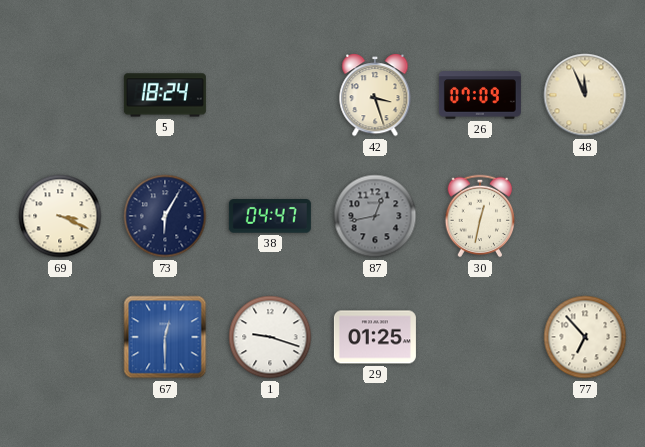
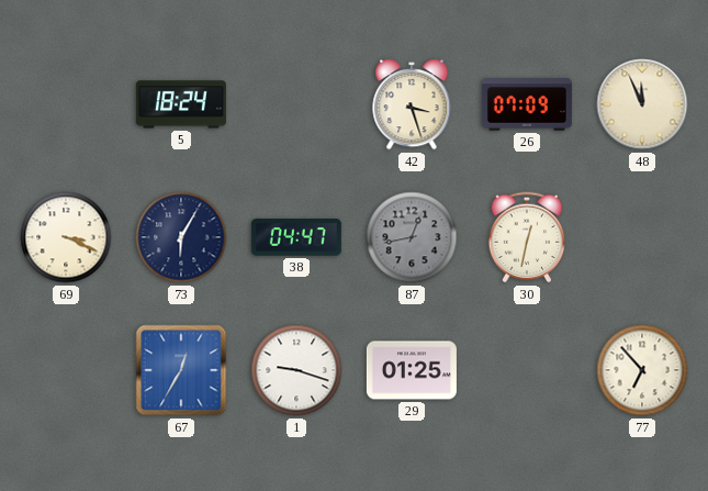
67: 12:30 -> 12:35
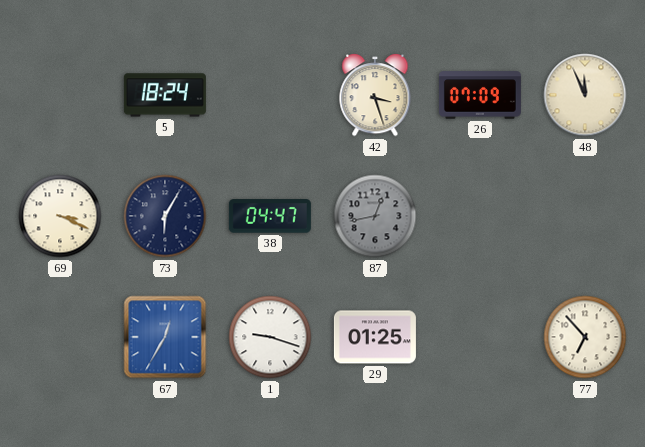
30: 12:32 -> none
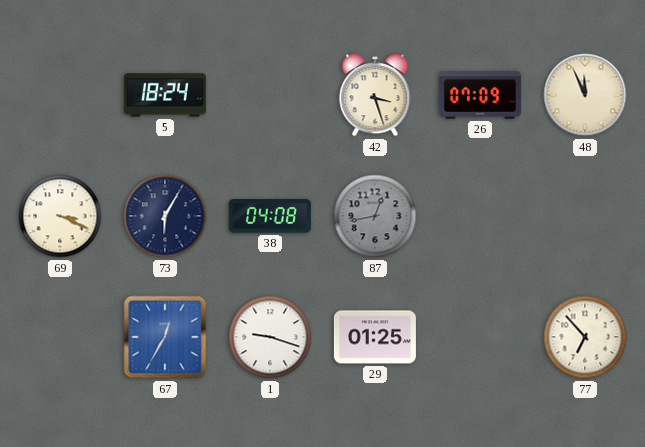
38: 04:47 -> 04:08
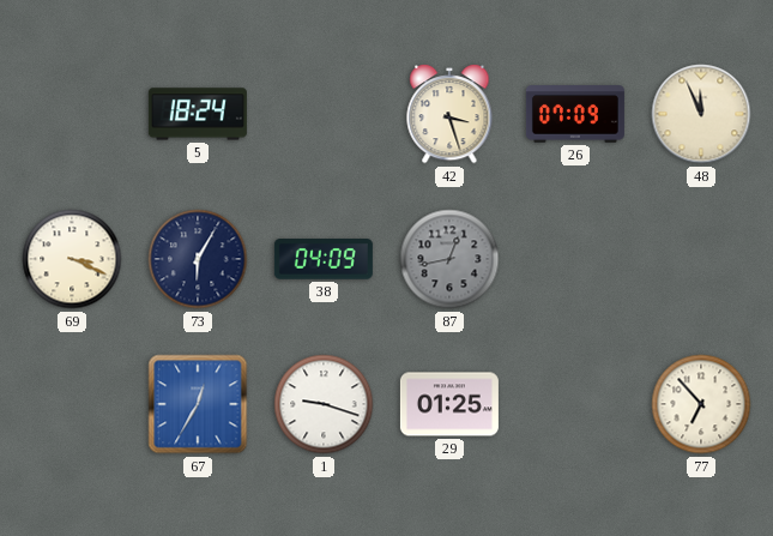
38: 04:08 -> 04:09
